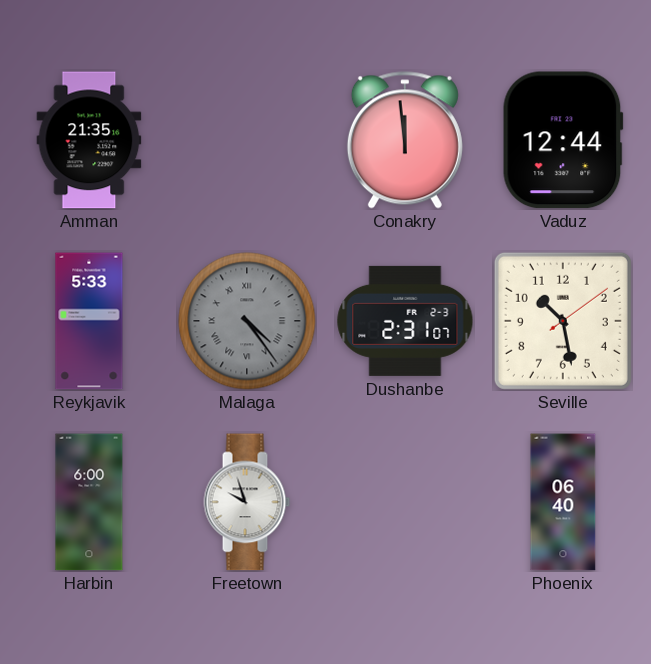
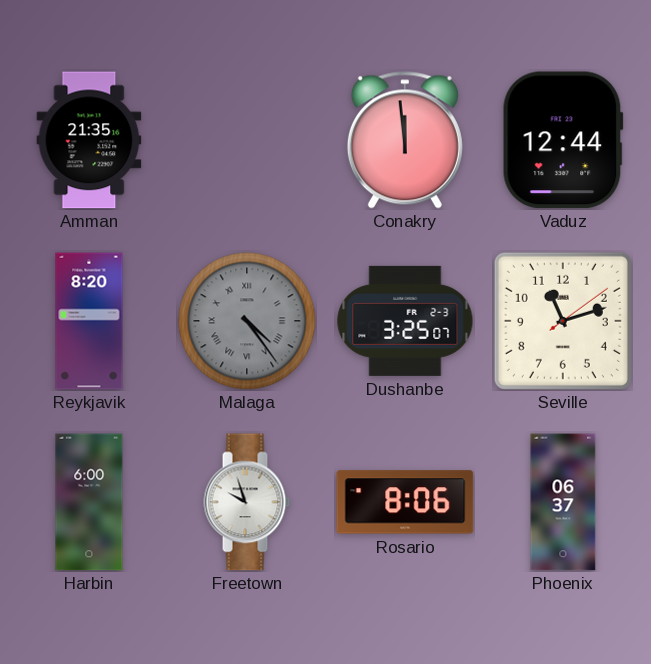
Reykjavik: 5:33 -> 8:20
Dushanbe: 2:31 -> 3:25
Seville: 10:28 -> 11:12
Rosario: none -> 8:06
Phoenix: 06:40 -> 06:37
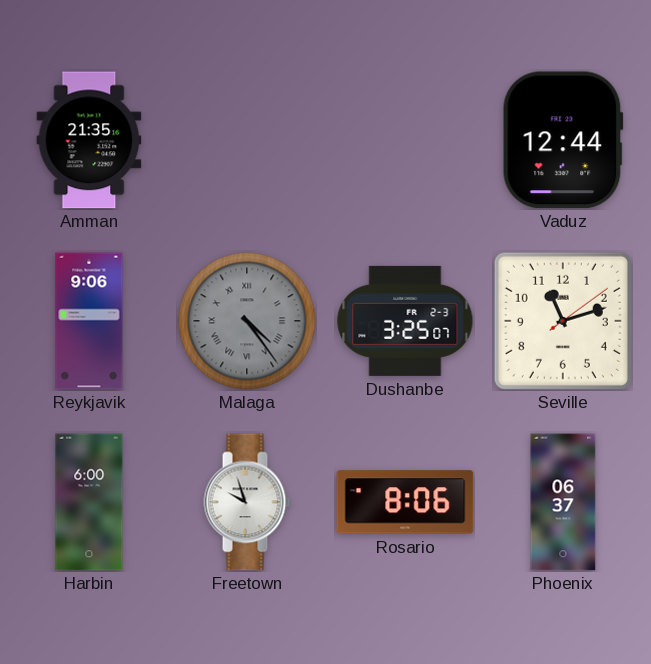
Conakry: 11:59 -> none
Reykjavik: 8:20 -> 9:06
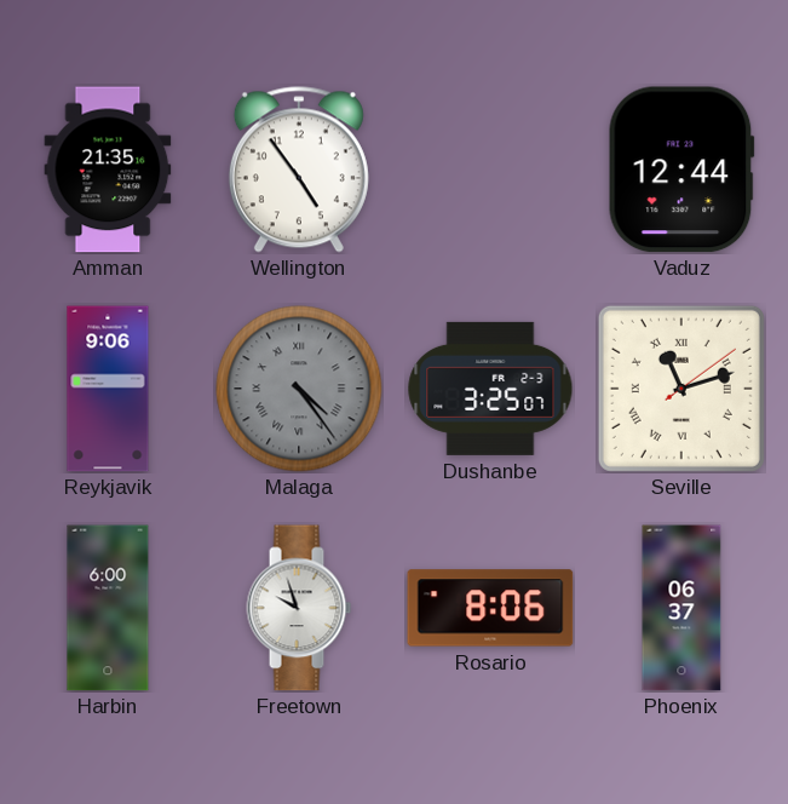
Wellington: none -> 4:54
Seville numerals: Arabic -> Roman
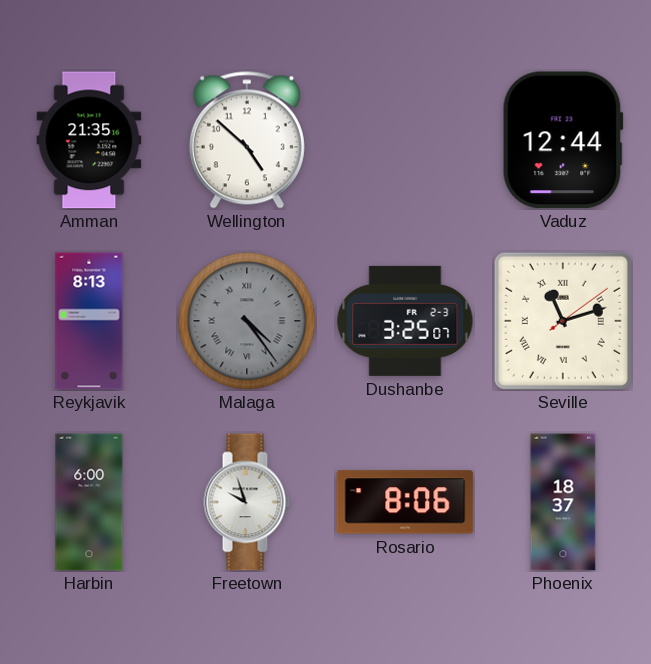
Wellington: 4:54 -> 4:52
Reykjavik: 9:06 -> 8:13
Phoenix: 06:37 -> 18:37
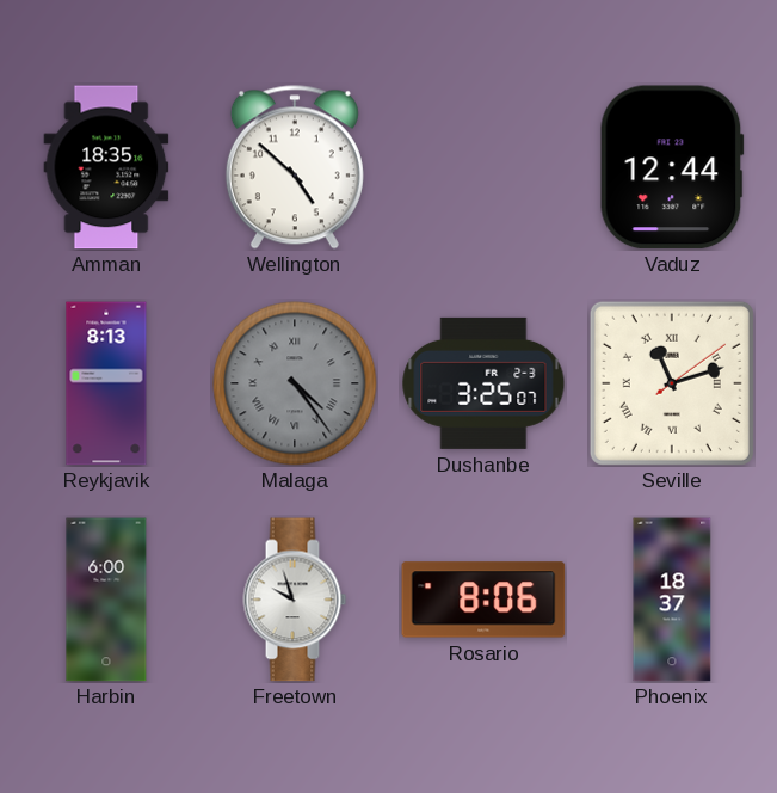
Amman: 21:35 -> 18:35
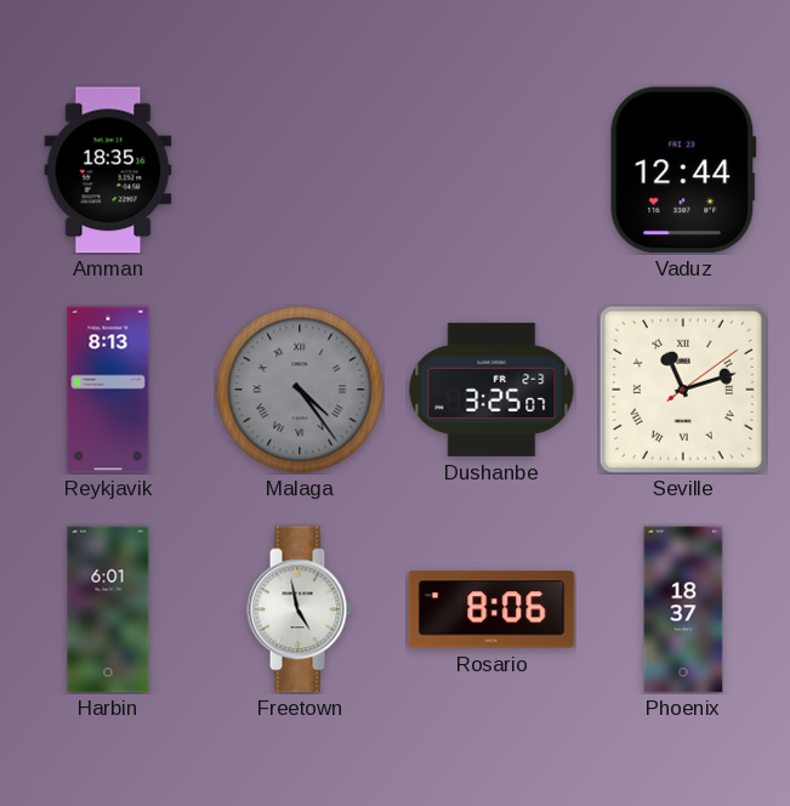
Wellington: 4:52 -> none
Harbin: 6:00 -> 6:01
Freetown: 9:57 -> 4:58
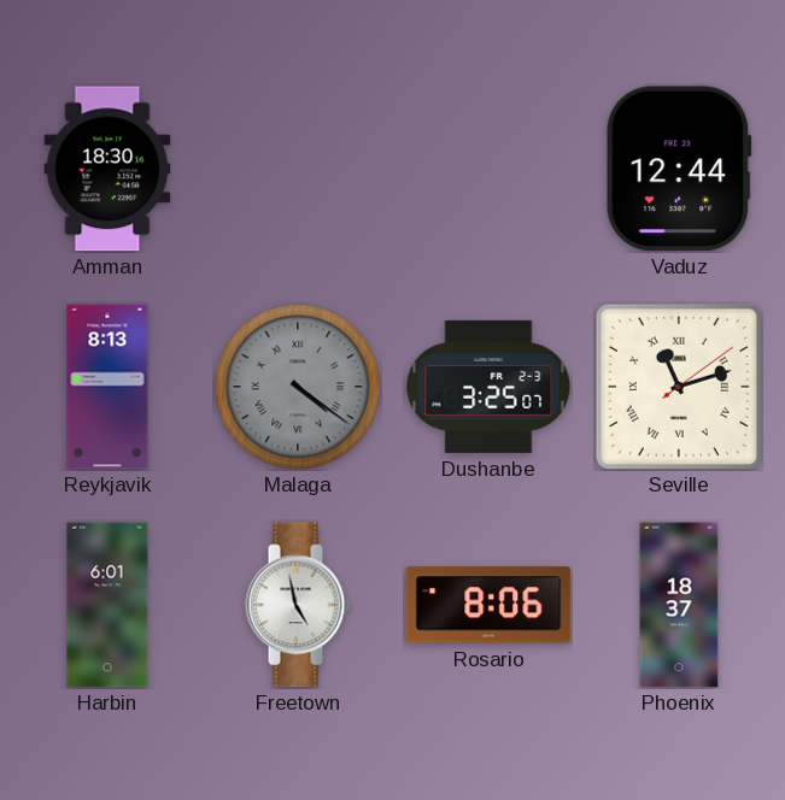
Amman: 18:35 -> 18:30
Malaga: 4:24 -> 4:21
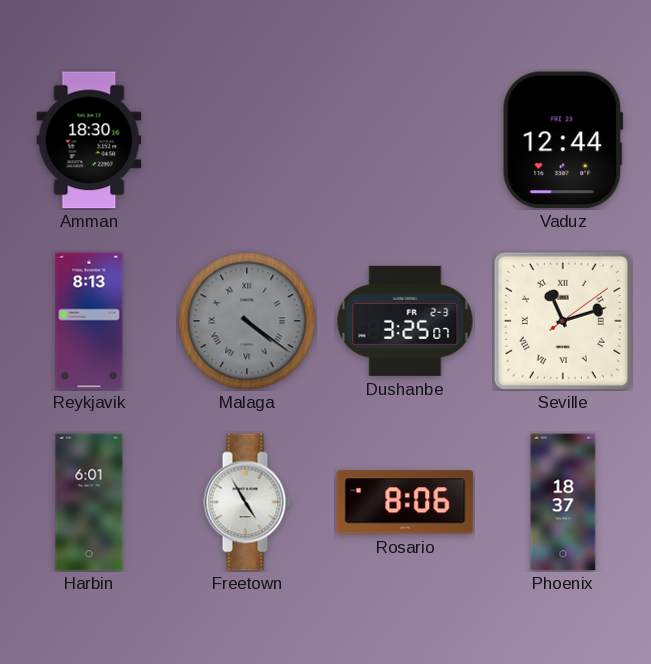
Freetown: 4:58 -> 4:55
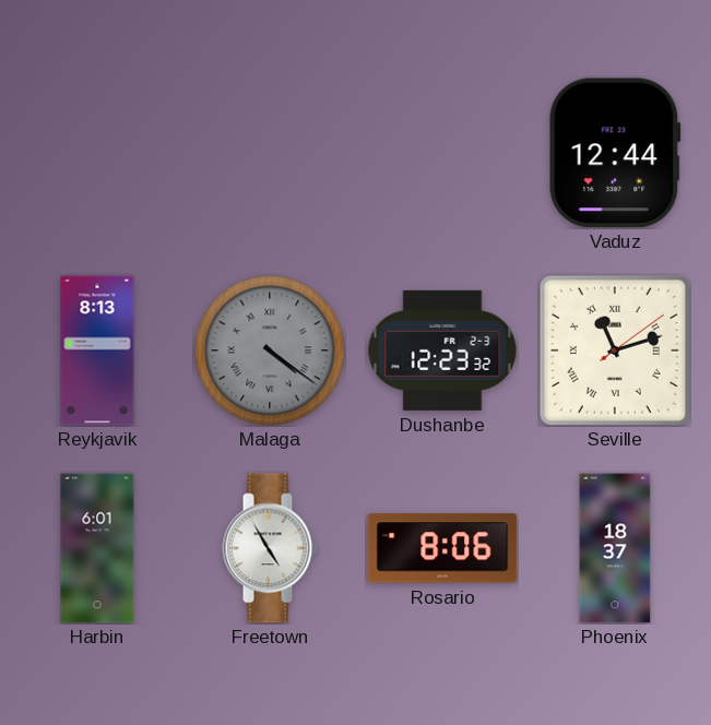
Amman: 18:30 -> none
Dushanbe: 3:25 -> 12:23
